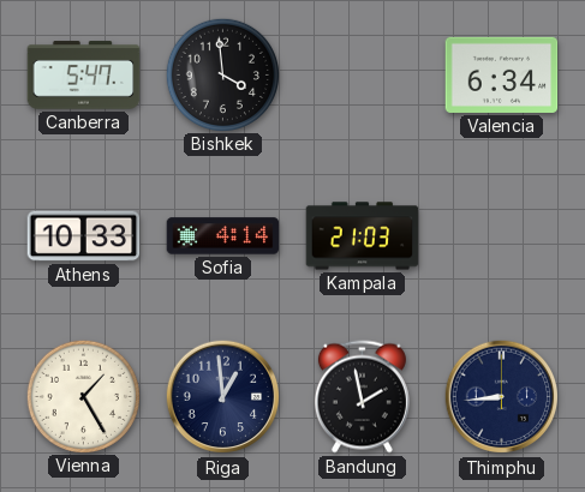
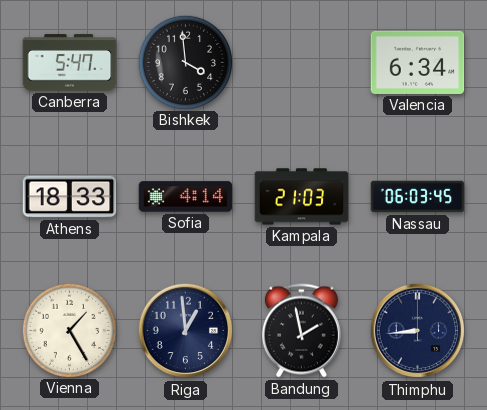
Athens: 10:33 -> 18:33
Nassau: none -> 06:03
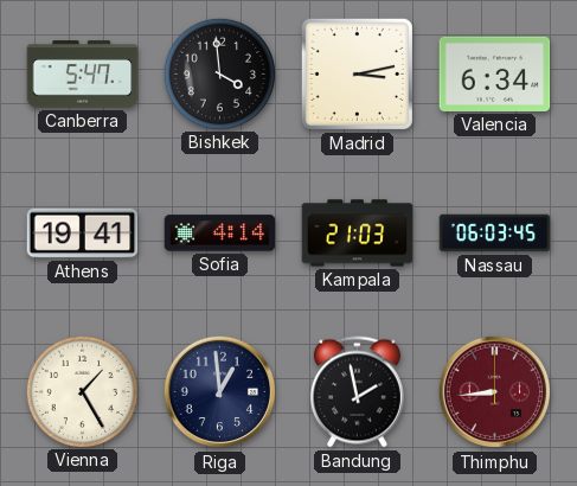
Madrid: none -> 3:13
Athens: 18:33 -> 19:41
Thimphu dial: navy -> burgundy
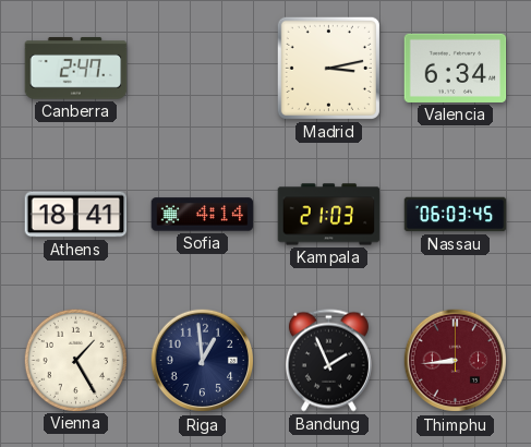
Canberra: 5:47 -> 2:47
Bishkek: 3:59 -> none
Athens: 19:41 -> 18:41
Bandung: 1:58 -> 1:56
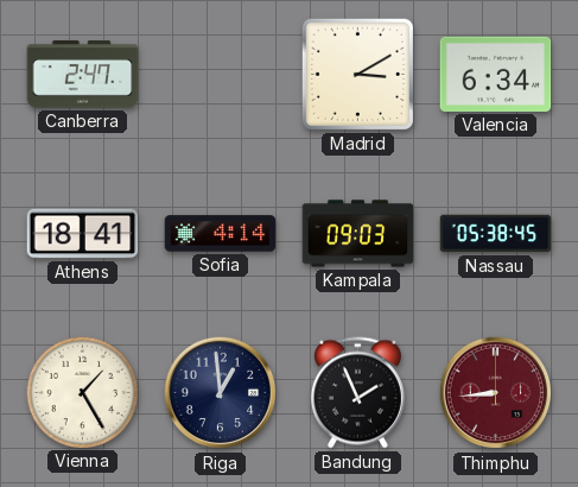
Madrid: 3:13 -> 3:10
Kampala: 21:03 -> 09:03
Nassau: 06:03 -> 05:38
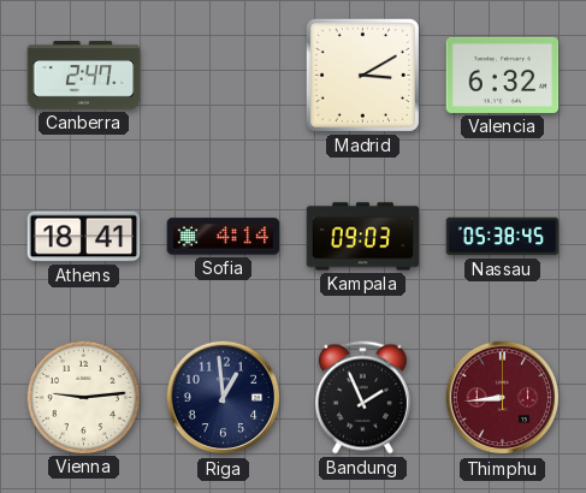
Valencia: 6:34 -> 6:32
Vienna: 1:25 -> 9:14
